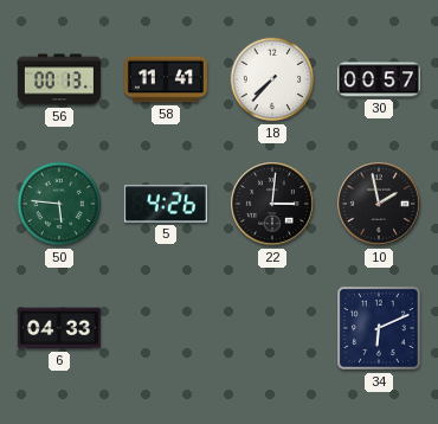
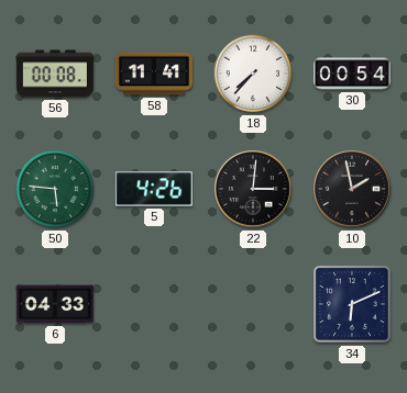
56: 00:13 -> 00:08
30: 00:57 -> 00:54
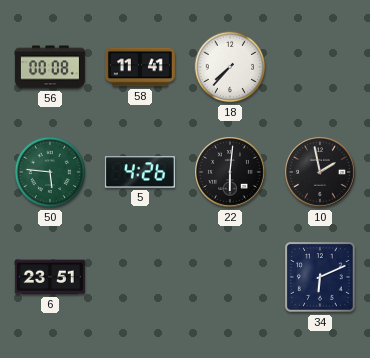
30: 00:54 -> none
22: 3:01 -> 6:01
6: 04:33 -> 23:51
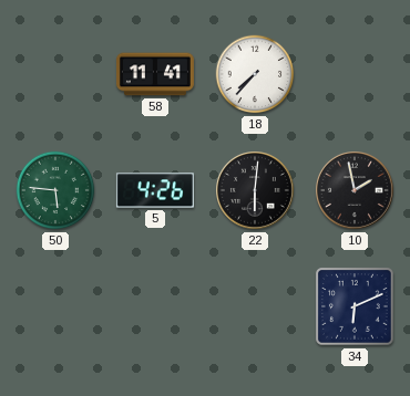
56: 00:08 -> none
6: 23:51 -> none
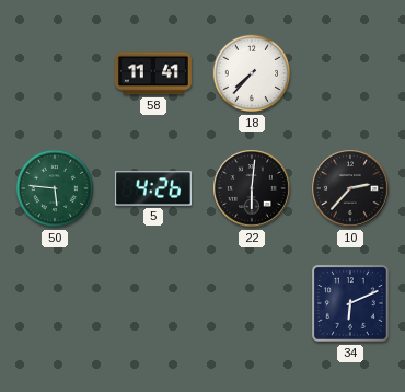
10: 1:58 -> 2:37
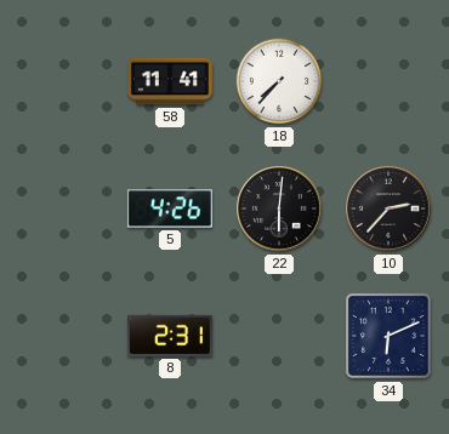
50: 5:46 -> none
8: none -> 2:31
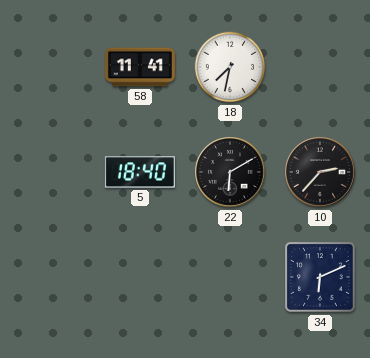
18: 7:37 -> 7:32
5: 4:26 -> 18:40
22: 6:01 -> 6:10
8: 2:31 -> none
